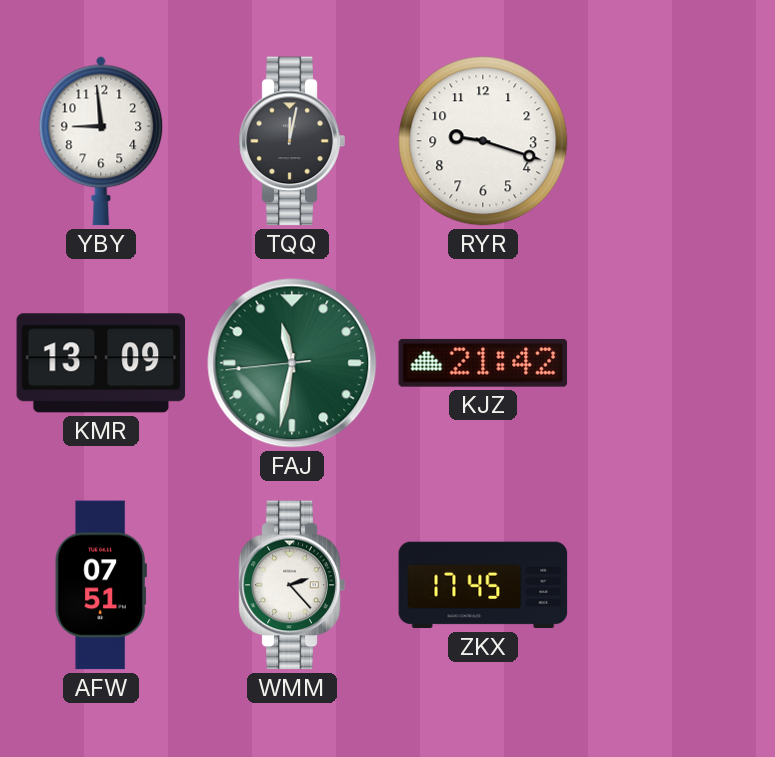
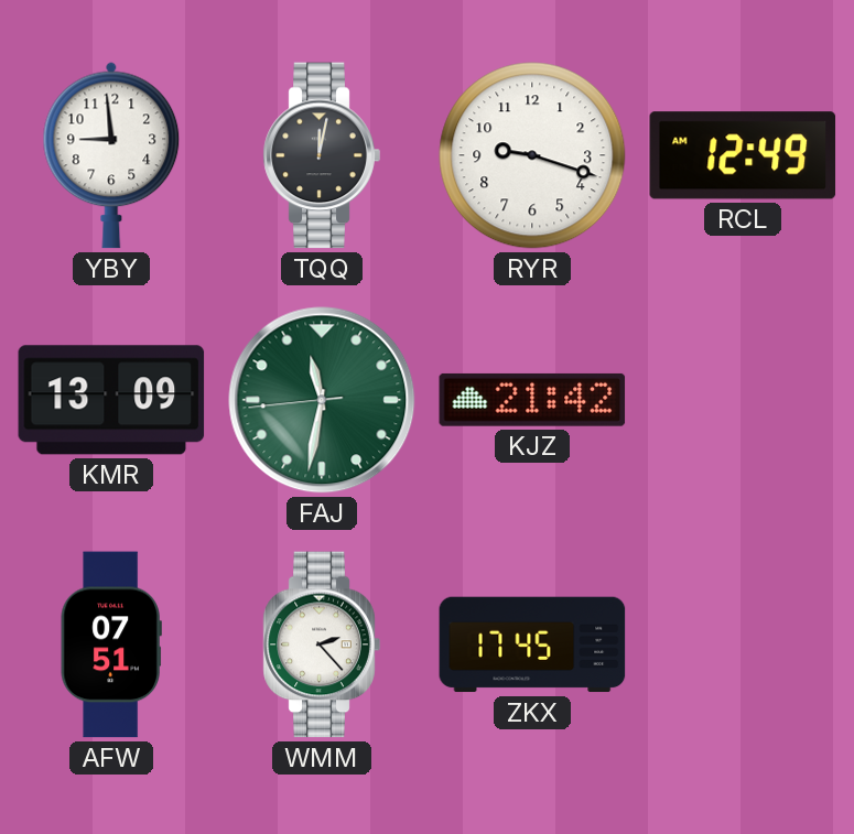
RCL: none -> 12:49
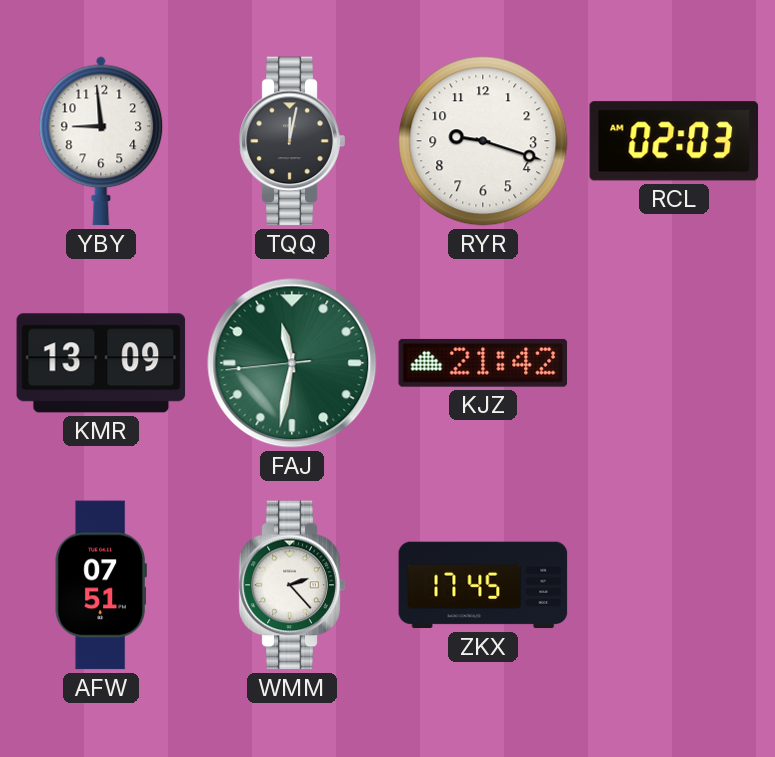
RCL: 12:49 -> 02:03
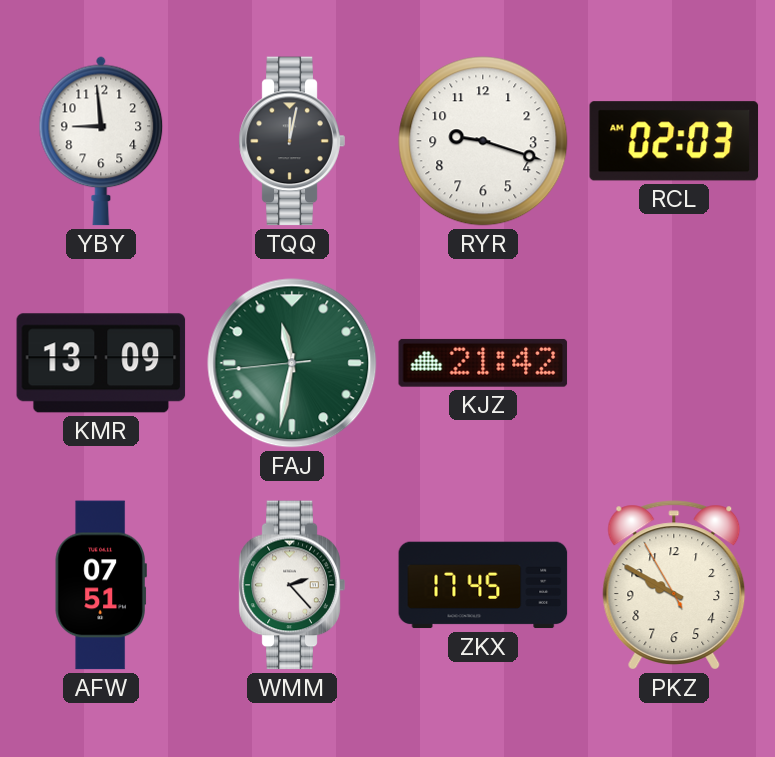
PKZ: none -> 9:49
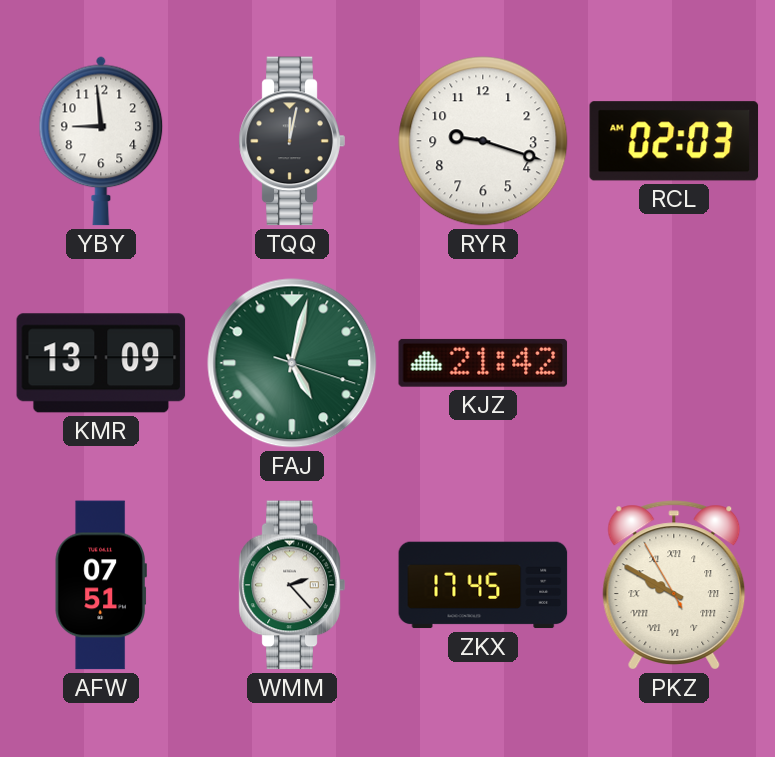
FAJ: 11:31 -> 5:02
PKZ numerals: Arabic -> Roman
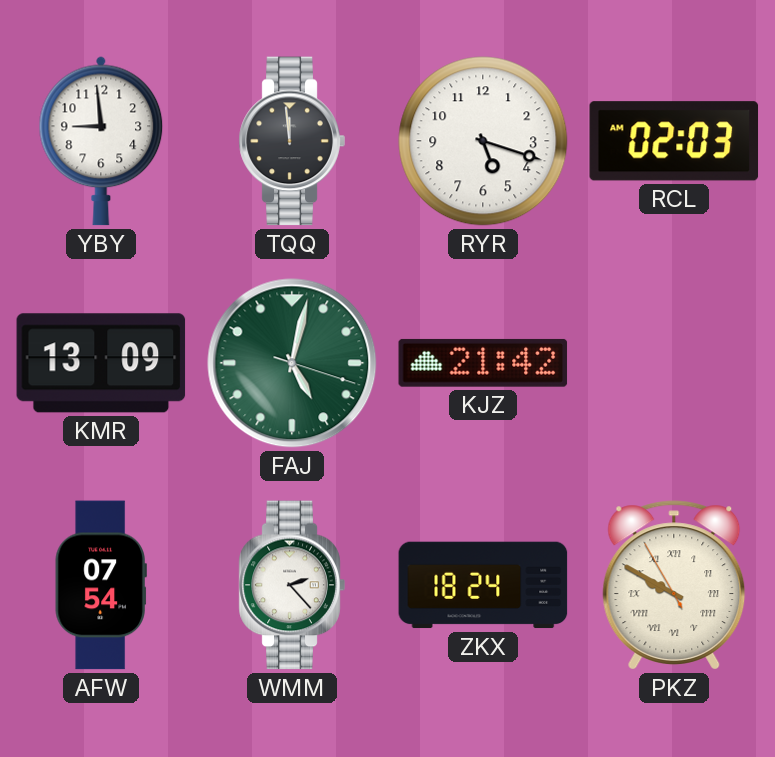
TQQ: 12:02 -> 11:59
RYR: 9:18 -> 5:18
AFW: 07:51 -> 07:54
ZKX: 17:45 -> 18:24
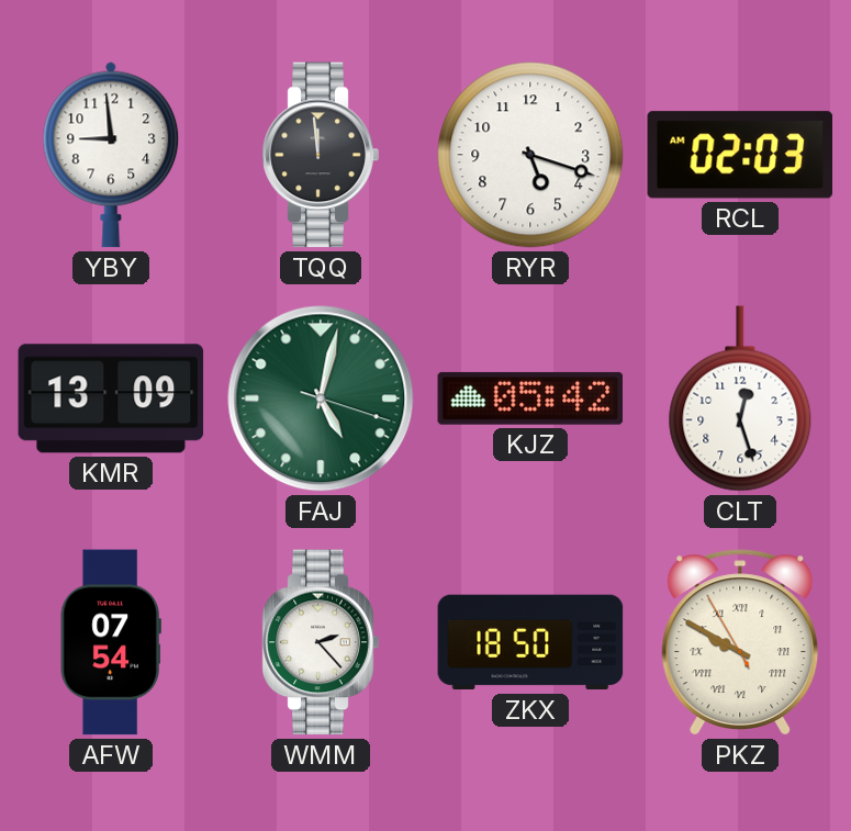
KJZ: 21:42 -> 05:42
CLT: none -> 12:27
ZKX: 18:24 -> 18:50
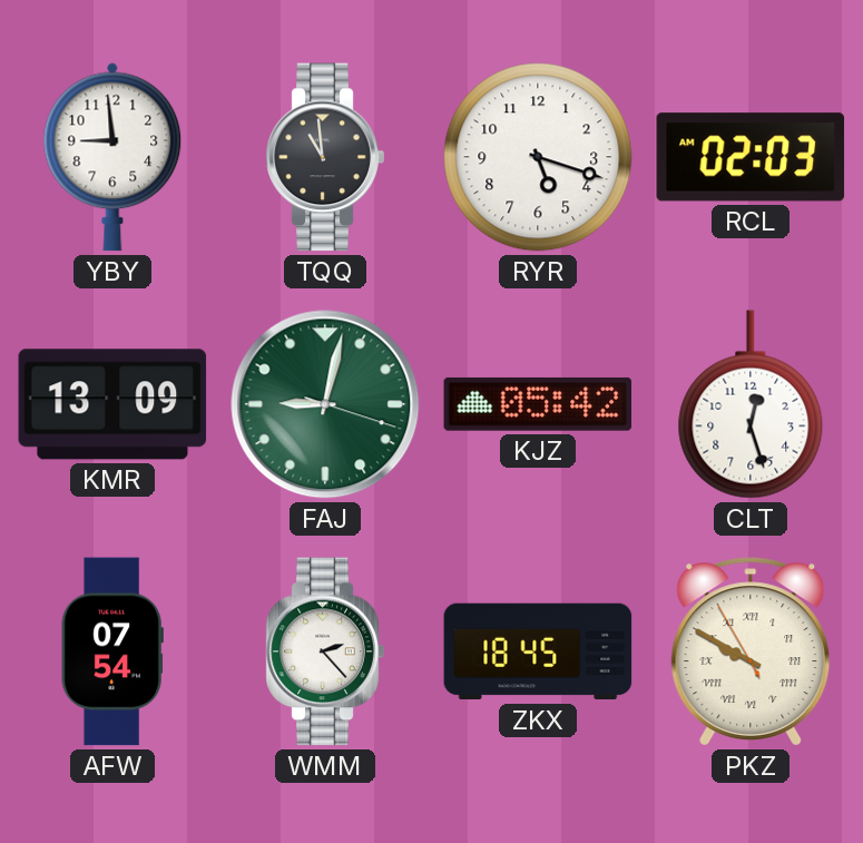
TQQ: 11:59 -> 10:59
FAJ: 5:02 -> 9:02
ZKX: 18:50 -> 18:45
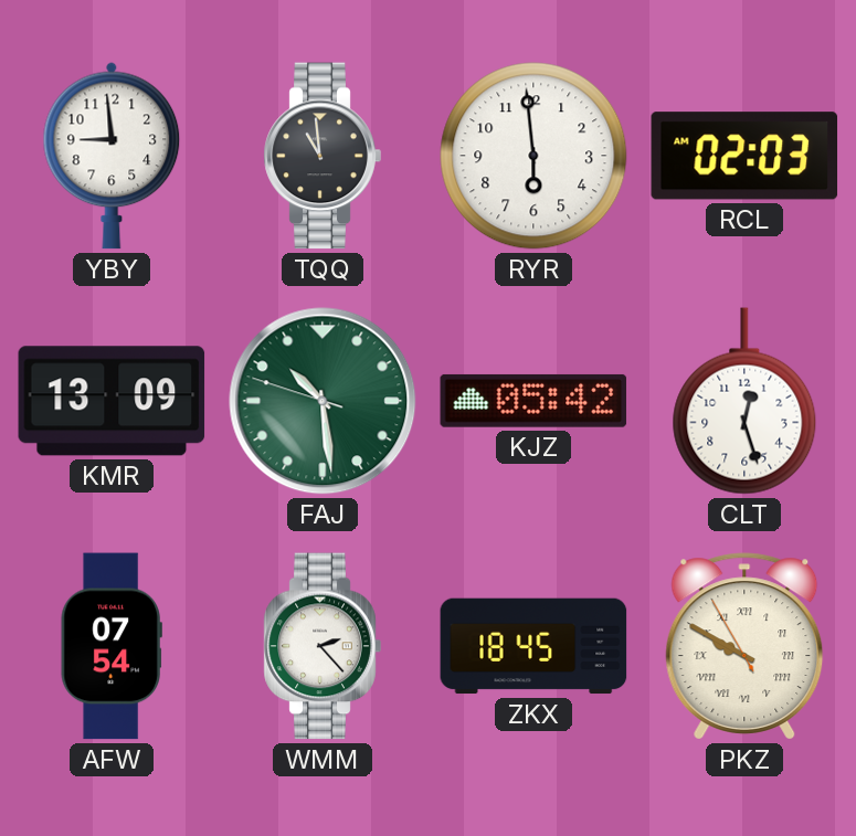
RYR: 5:18 -> 5:59
FAJ: 9:02 -> 10:28
